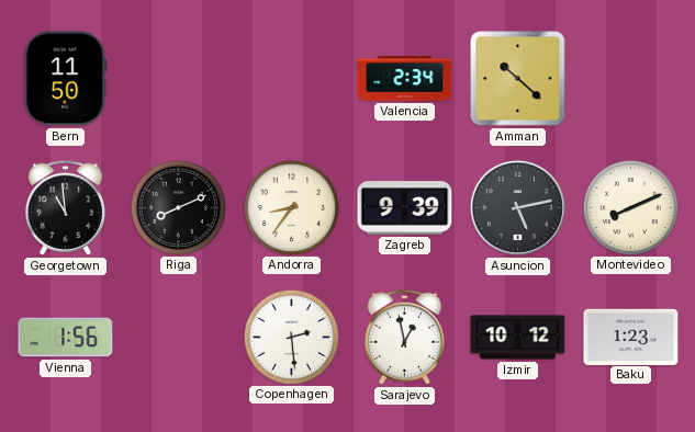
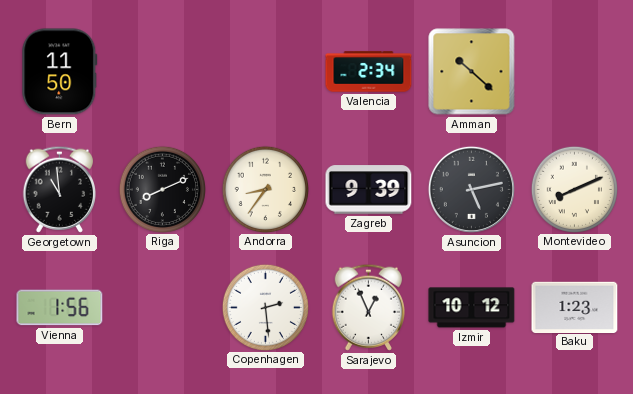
Sarajevo: 12:58 -> 12:56
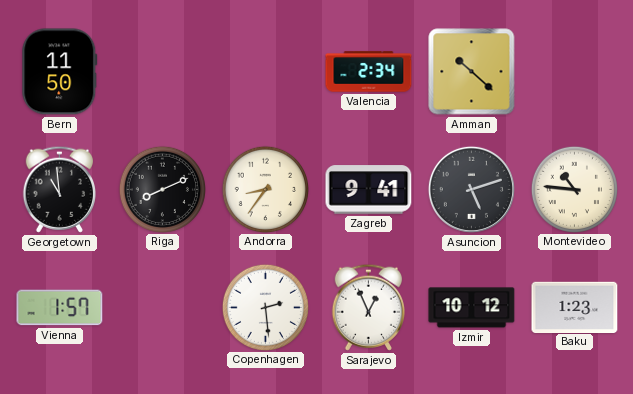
Zagreb: 9:39 -> 9:41
Asuncion: 5:13 -> 5:12
Montevideo: 8:11 -> 10:46
Vienna: 1:56 -> 1:57
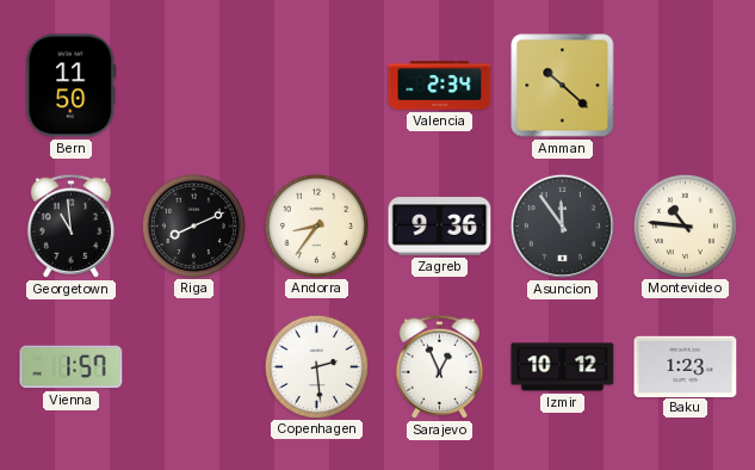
Zagreb: 9:41 -> 9:36
Asuncion: 5:12 -> 11:54
